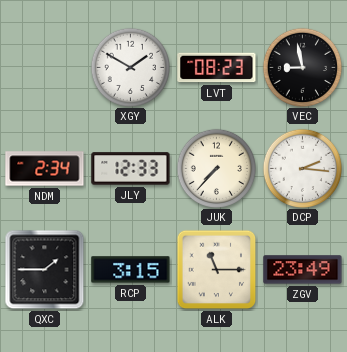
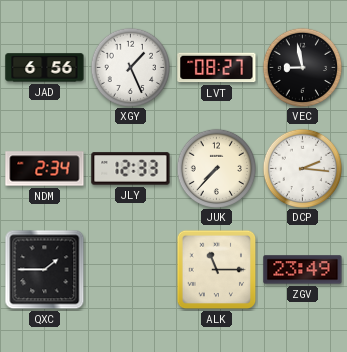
JAD: none -> 6:56
XGY: 1:50 -> 1:26
LVT: 08:23 -> 08:27
RCP: 3:15 -> none
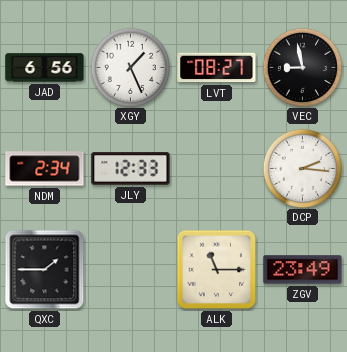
JUK: 7:37 -> none
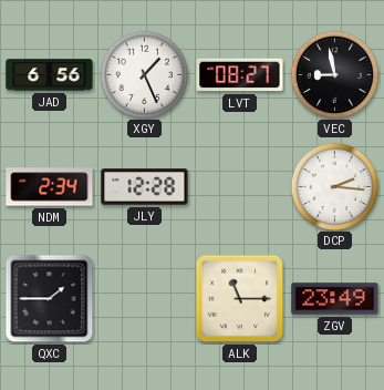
JLY: 12:33 -> 12:28
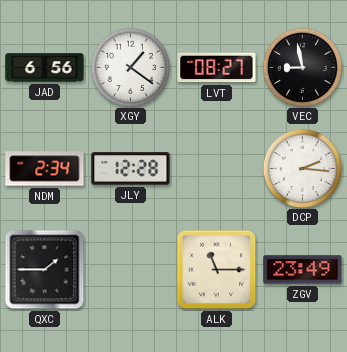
XGY: 1:26 -> 1:21
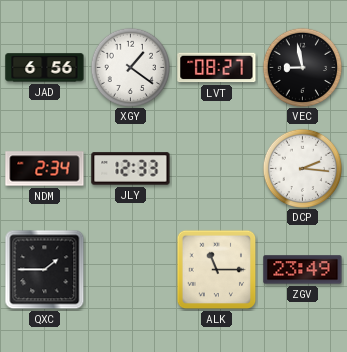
JLY: 12:28 -> 12:33
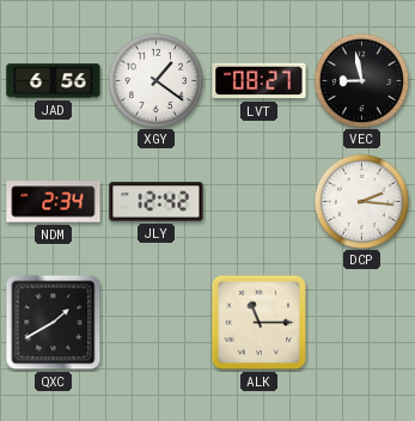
JLY: 12:33 -> 12:42
QXC: 1:45 -> 1:40
ZGV: 23:49 -> none
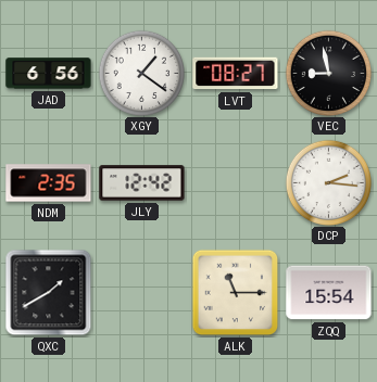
NDM: 2:34 -> 2:35
ZQQ: none -> 15:54
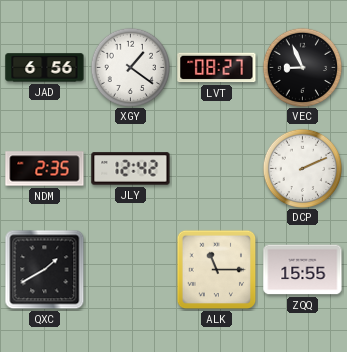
VEC: 8:58 -> 8:56
DCP: 2:16 -> 2:11
ZQQ: 15:54 -> 15:55
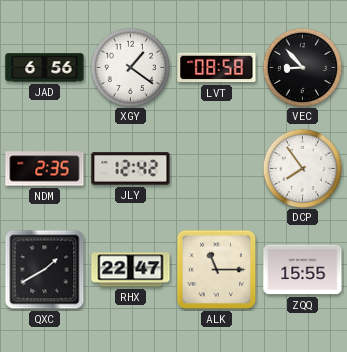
LVT: 08:27 -> 08:58
VEC: 8:56 -> 8:53
DCP: 2:11 -> 7:54
RHX: none -> 22:47
